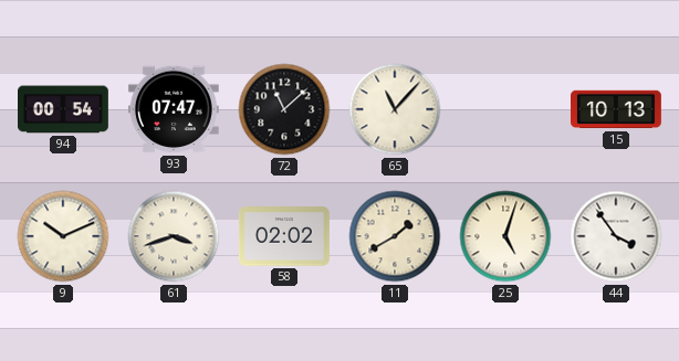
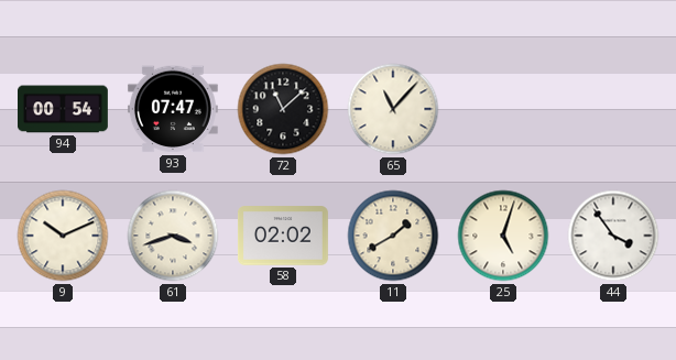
15: 10:13 -> none
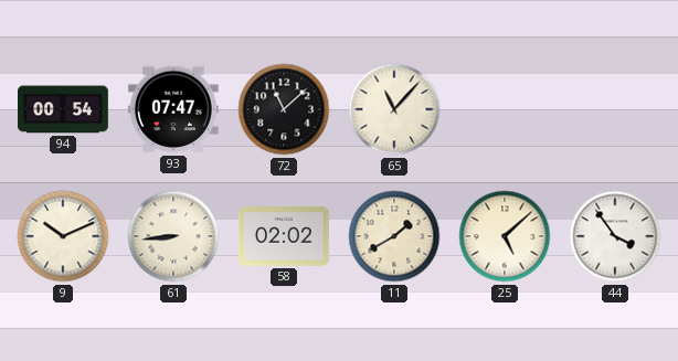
61: 3:42 -> 8:44
25: 5:03 -> 5:08
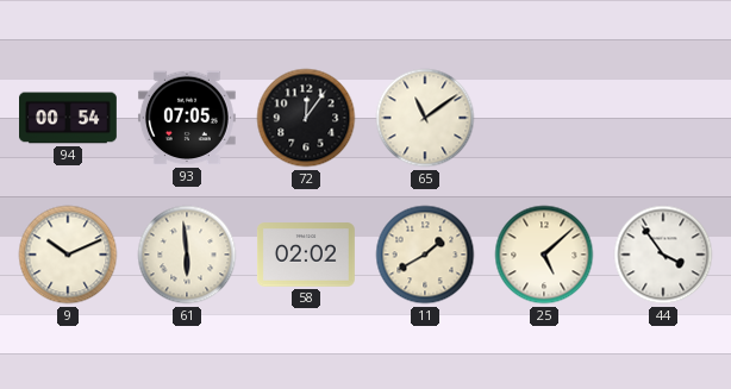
93: 07:47 -> 07:05
72: 11:08 -> 12:06
65: 11:07 -> 11:09
61: 8:44 -> 5:59
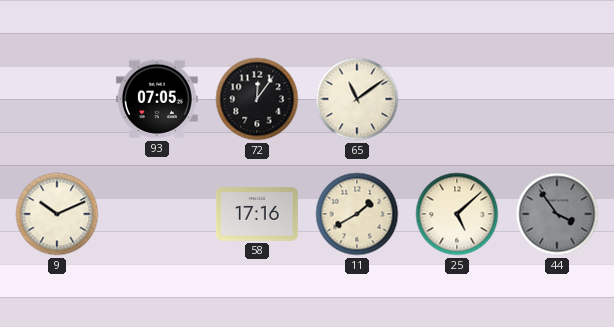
94: 00:54 -> none
61: 5:59 -> none
58: 02:02 -> 17:16
44 dial: white -> grey
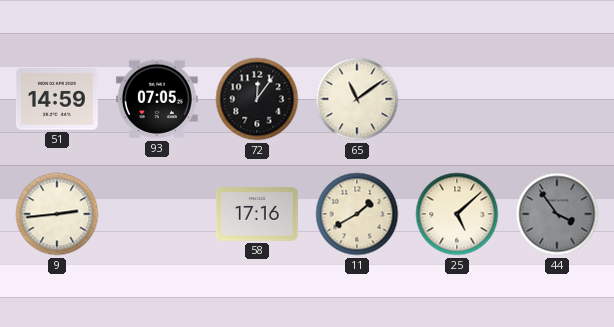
51: none -> 14:59
9: 10:11 -> 2:44
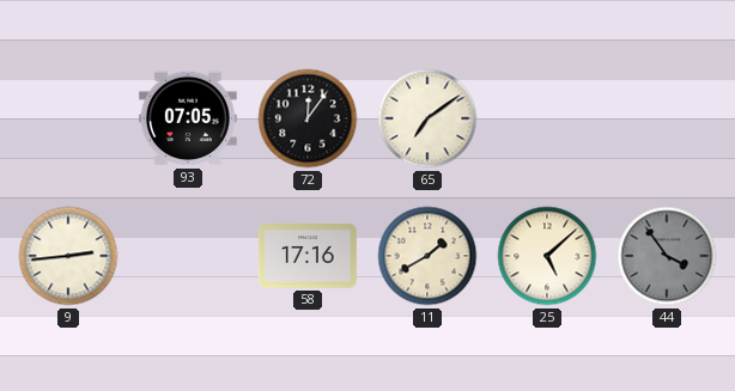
51: 14:59 -> none
65: 11:09 -> 7:09
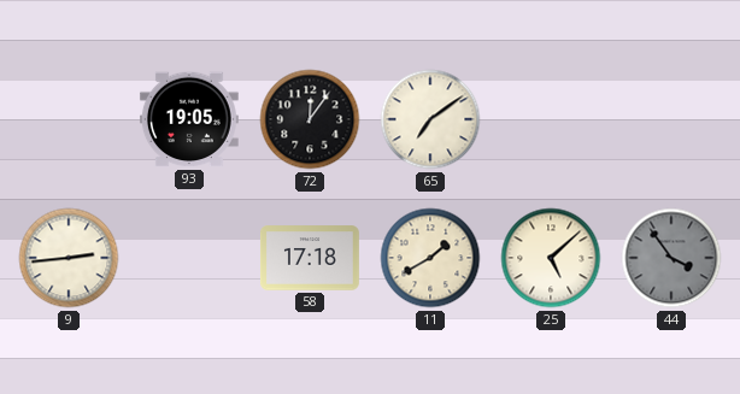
93: 07:05 -> 19:05
58: 17:16 -> 17:18
